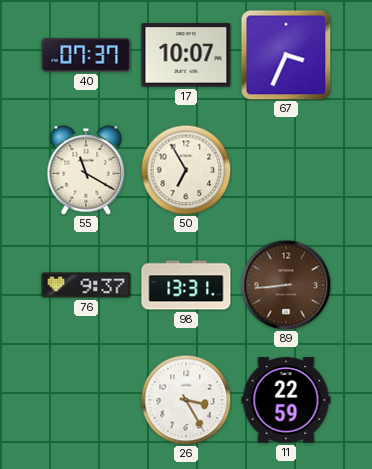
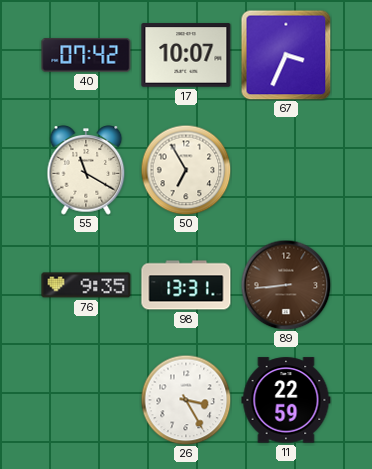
40: 07:37 -> 07:42
76: 9:37 -> 9:35
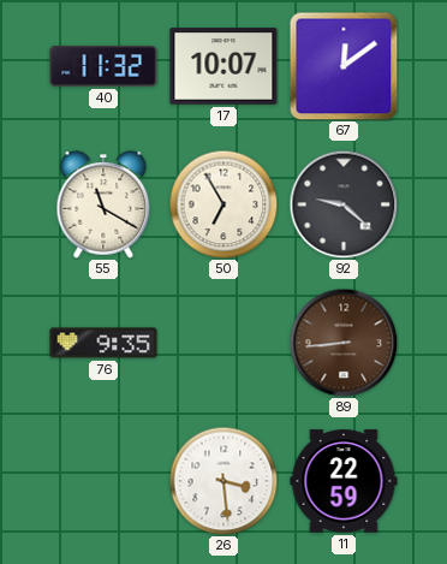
40: 07:42 -> 11:32
67: 3:34 -> 12:09
92: none -> 9:22
98: 13:31 -> none
26: 3:25 -> 3:29
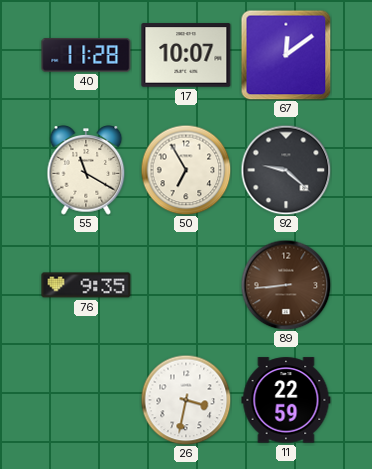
40: 11:32 -> 11:28
26: 3:29 -> 3:32
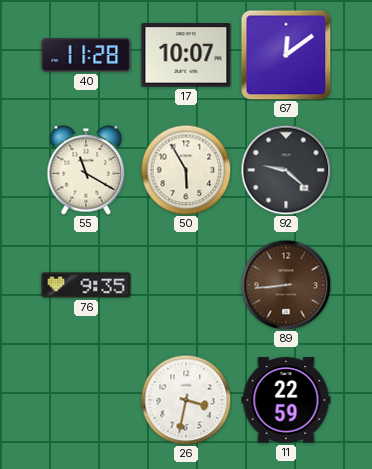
50: 6:55 -> 5:55
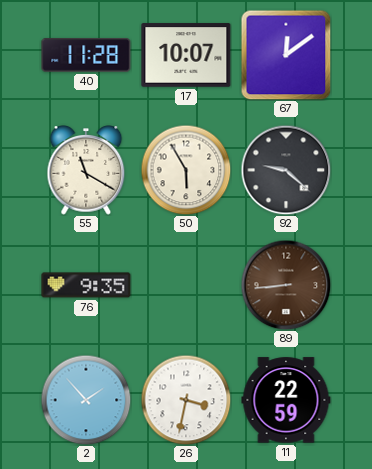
2: none -> 1:53
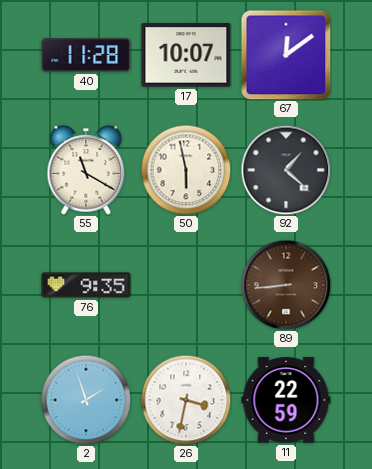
50: 5:55 -> 5:58
92: 9:22 -> 1:22
2: 1:53 -> 1:57
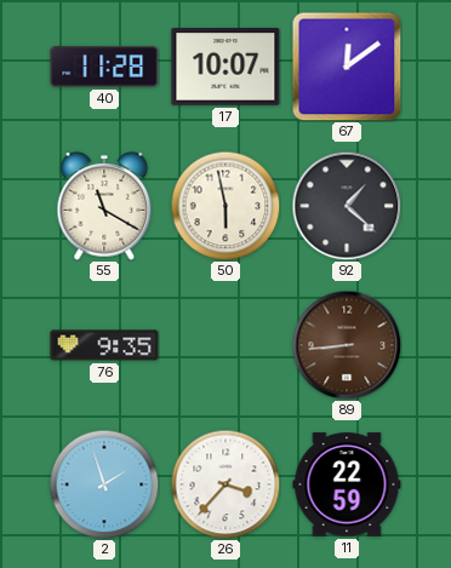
26: 3:32 -> 3:37
